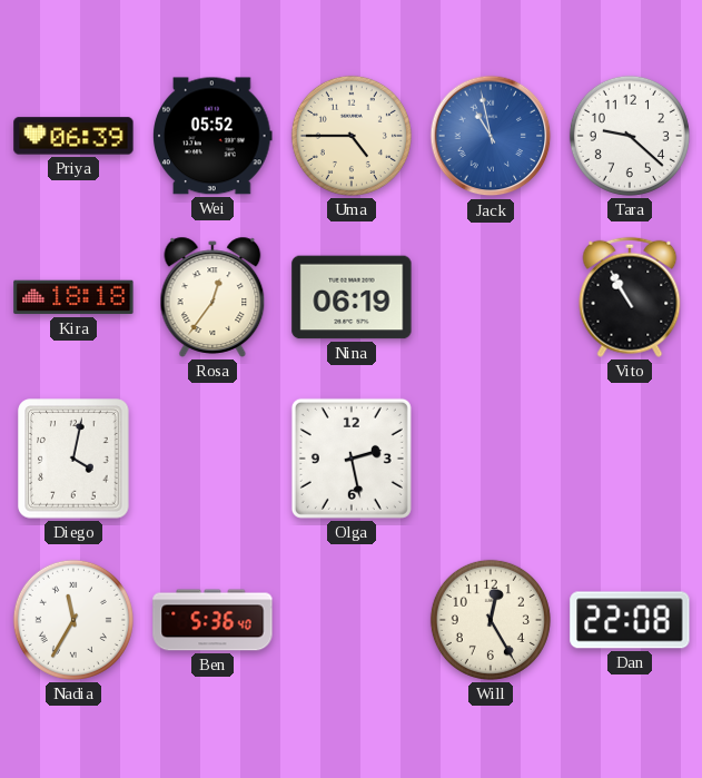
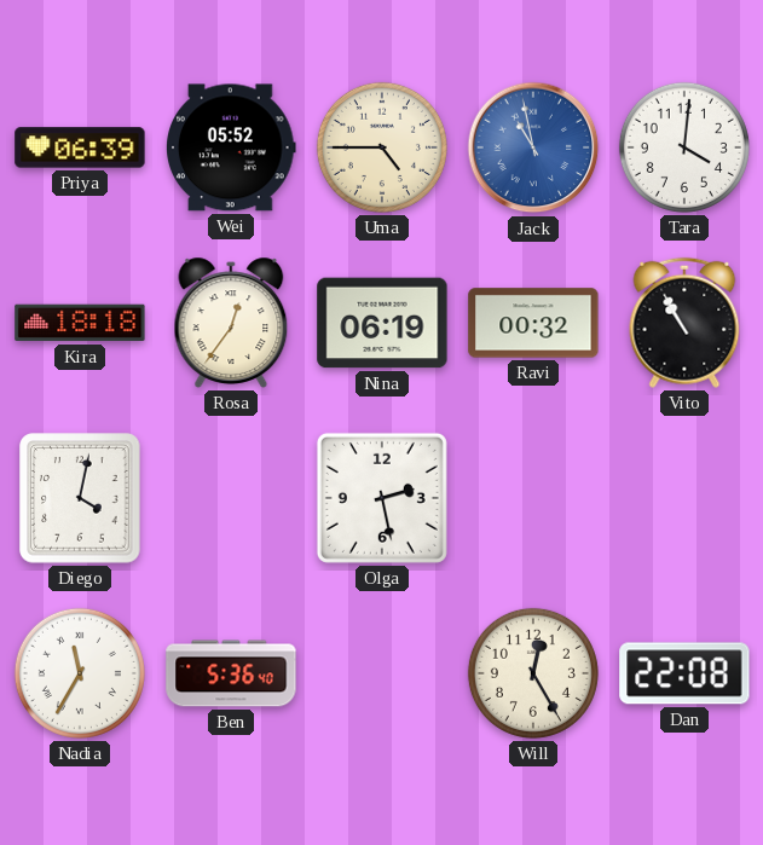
Tara: 9:22 -> 4:01
Ravi: none -> 00:32
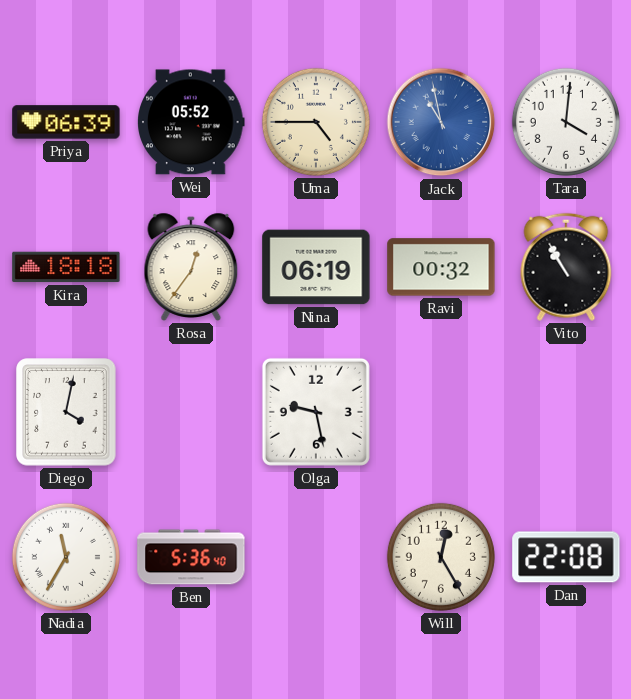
Olga: 2:28 -> 9:28
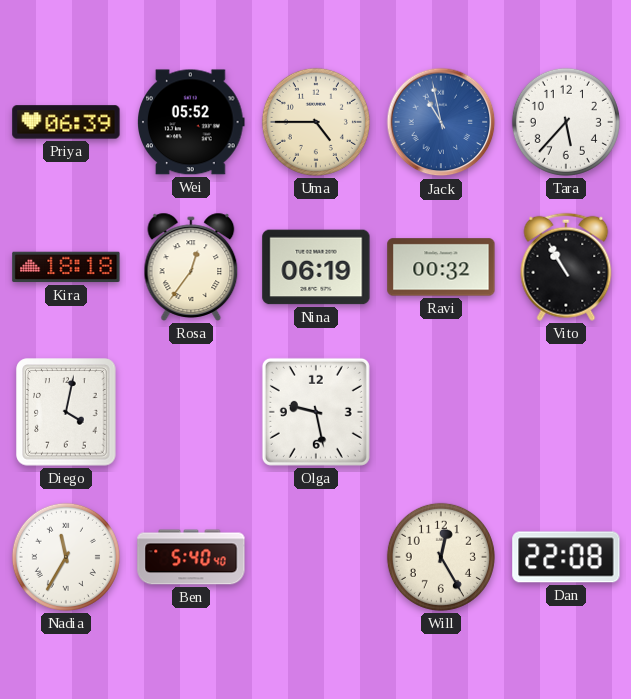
Tara: 4:01 -> 5:37
Ben: 5:36 -> 5:40
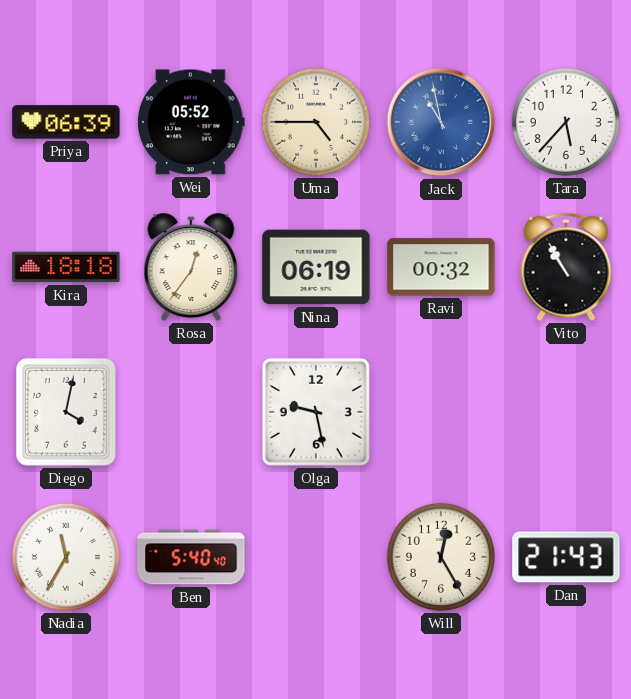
Dan: 22:08 -> 21:43
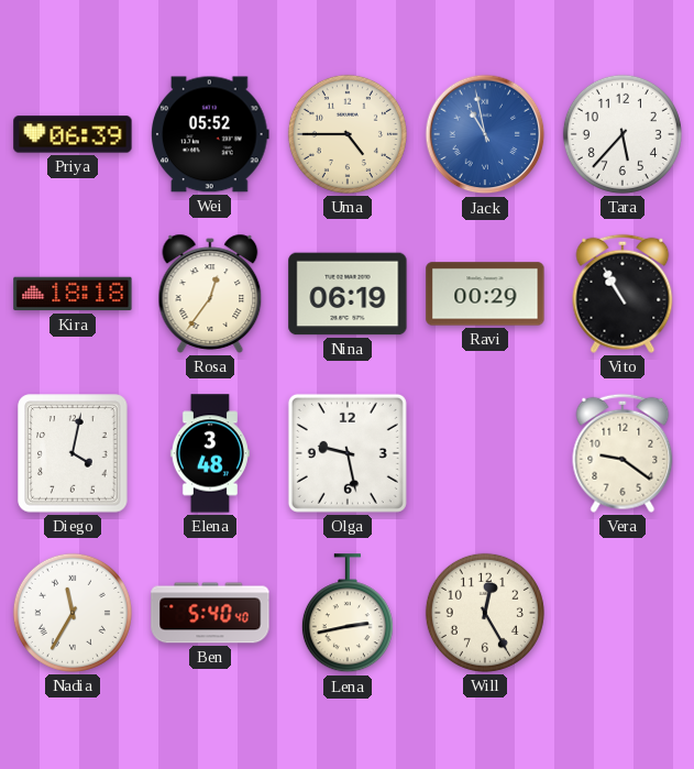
Ravi: 00:32 -> 00:29
Elena: none -> 3:48
Vera: none -> 9:21
Lena: none -> 2:43
Dan: 21:43 -> none
